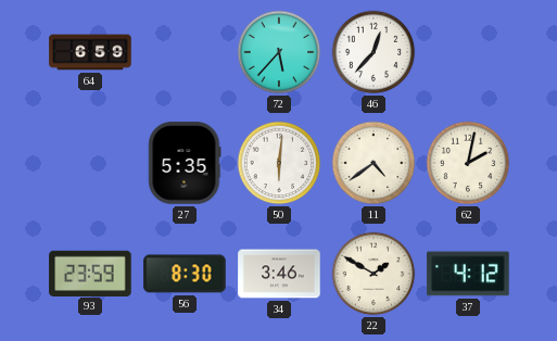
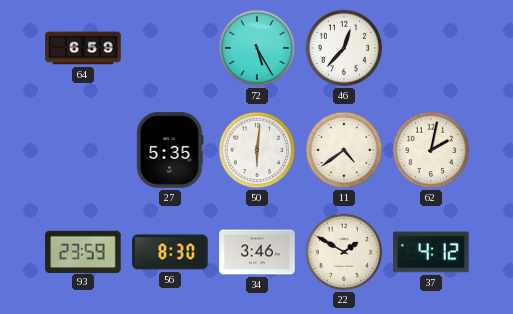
72: 5:37 -> 5:25
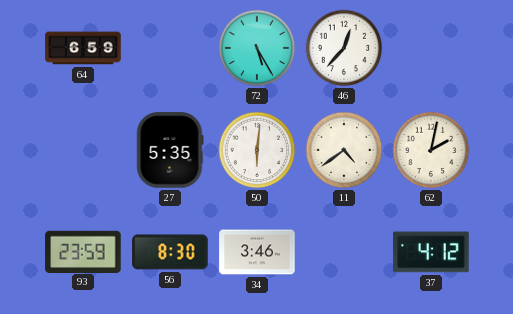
22: 1:50 -> none
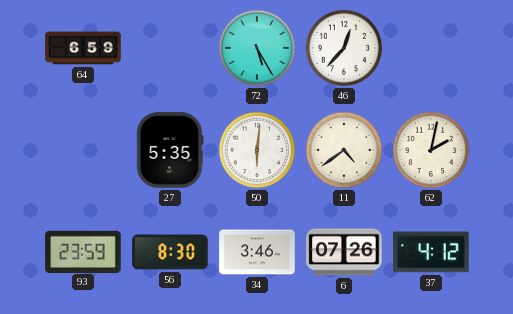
6: none -> 07:26
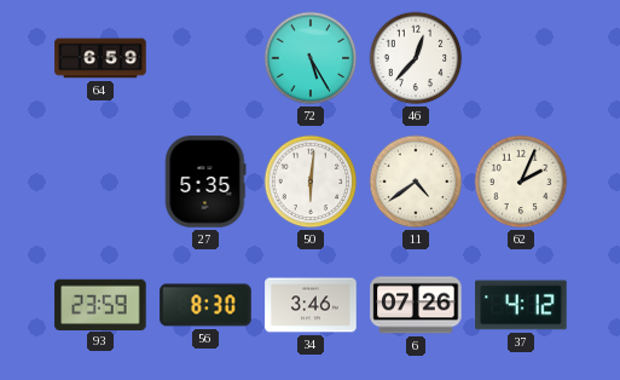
62: 2:02 -> 2:04
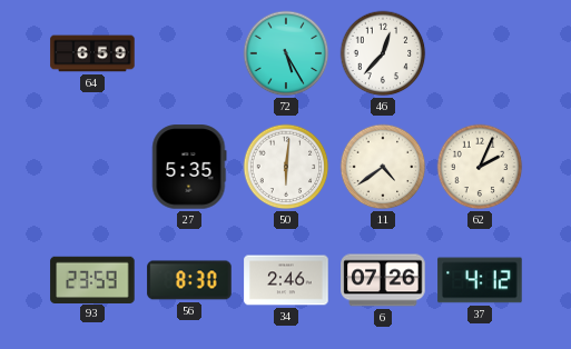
34: 3:46 -> 2:46
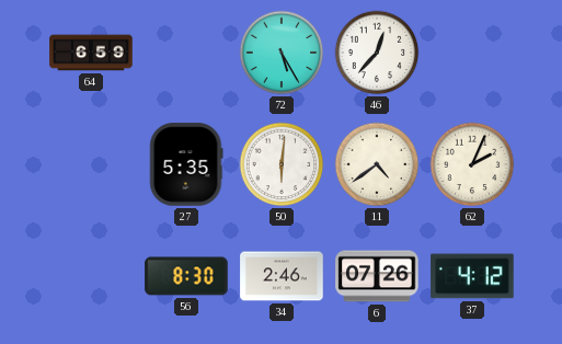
93: 23:59 -> none
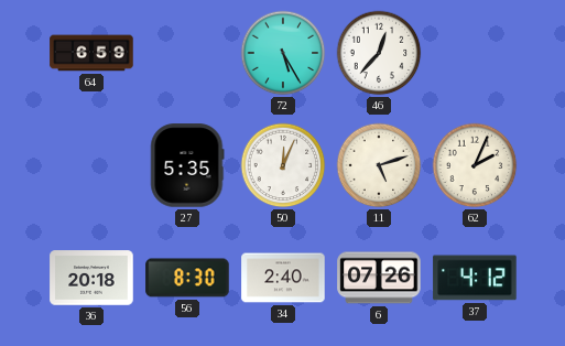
50: 6:01 -> 12:04
11: 4:39 -> 5:12
36: none -> 20:18
34: 2:46 -> 2:40
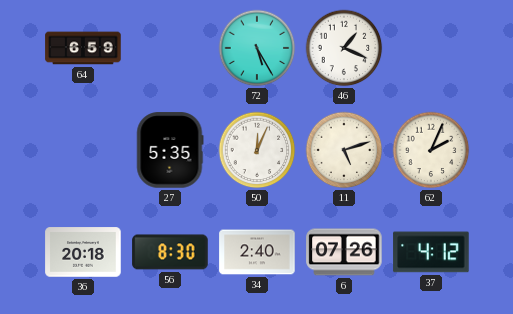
46: 12:37 -> 1:19
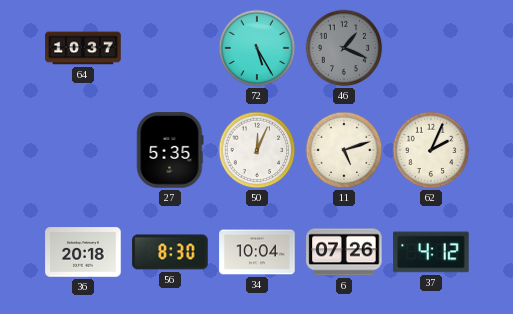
64: 6:59 -> 10:37
46 dial: white -> grey
34: 2:40 -> 10:04
